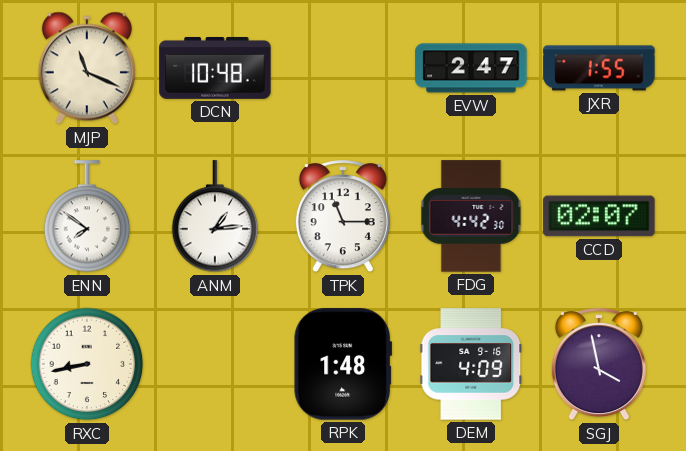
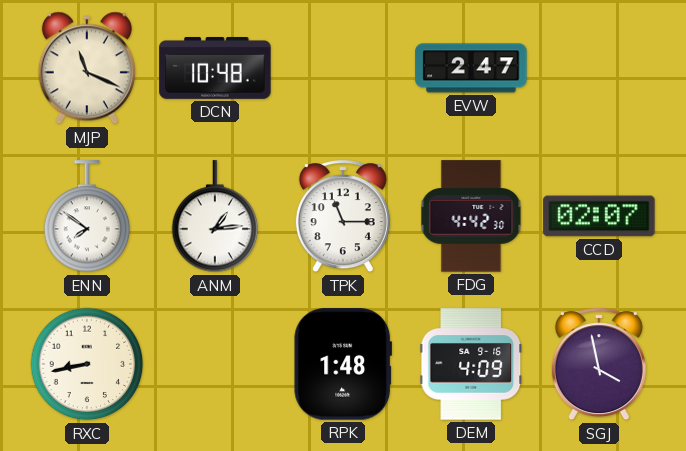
JXR: 1:55 -> none
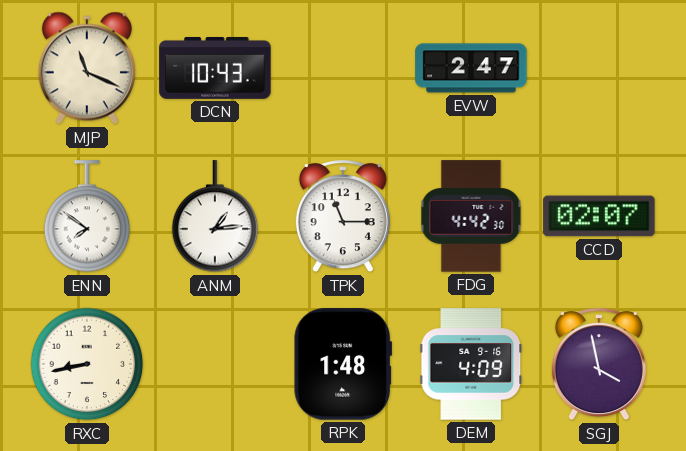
DCN: 10:48 -> 10:43
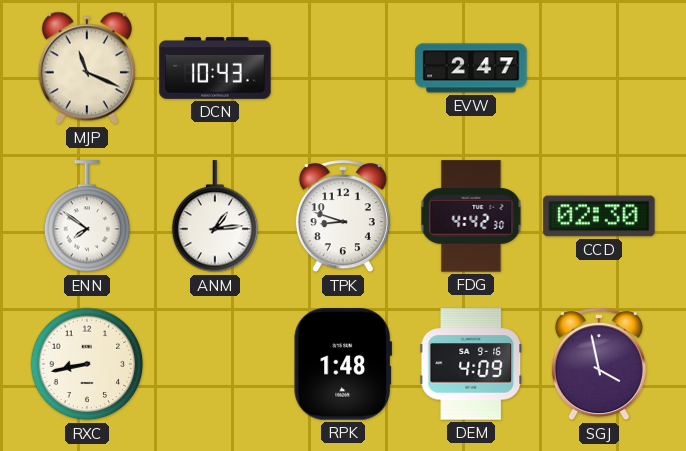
TPK: 11:15 -> 8:48
CCD: 02:07 -> 02:30
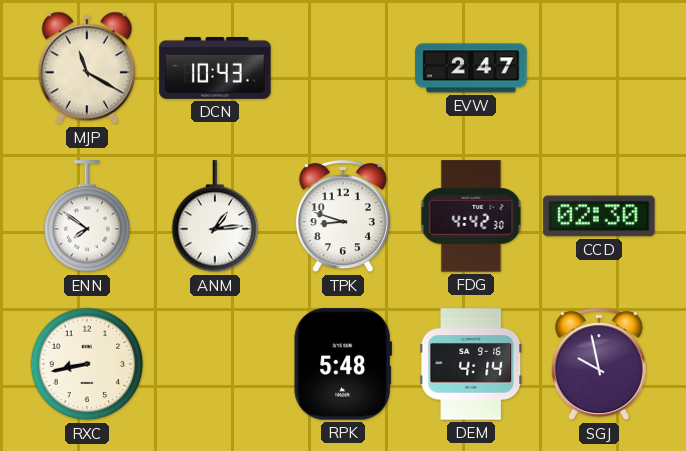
MJP: 11:19 -> 11:20
RPK: 1:48 -> 5:48
DEM: 4:09 -> 4:14
SGJ: 3:58 -> 9:58
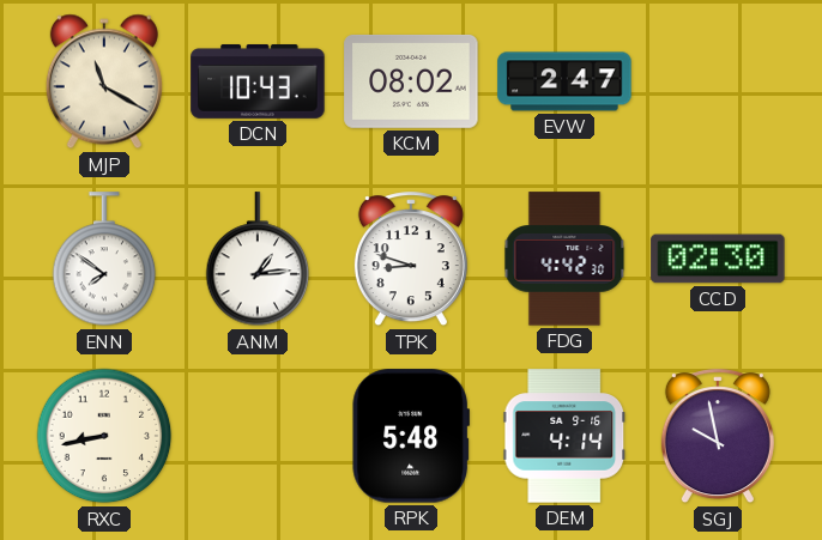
KCM: none -> 08:02
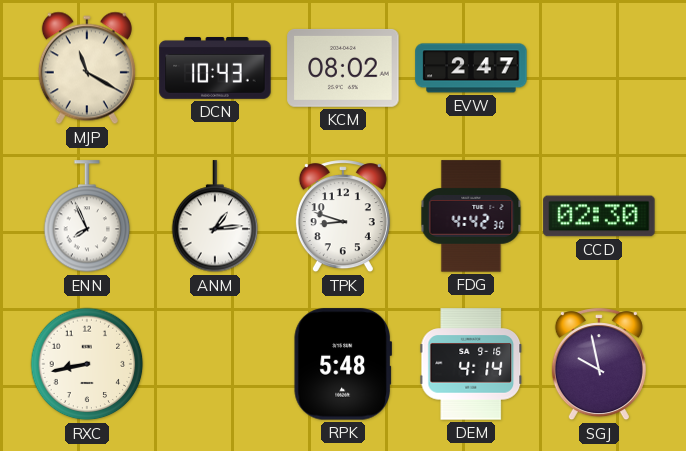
ENN: 7:51 -> 7:56
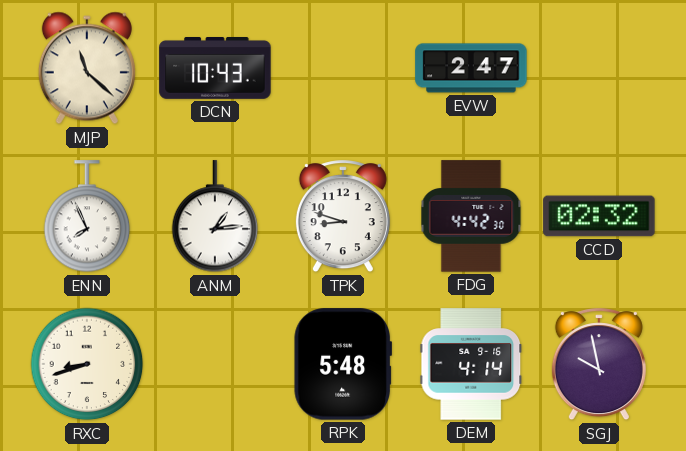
MJP: 11:20 -> 11:22
KCM: 08:02 -> none
CCD: 02:30 -> 02:32
RXC: 8:43 -> 8:42
